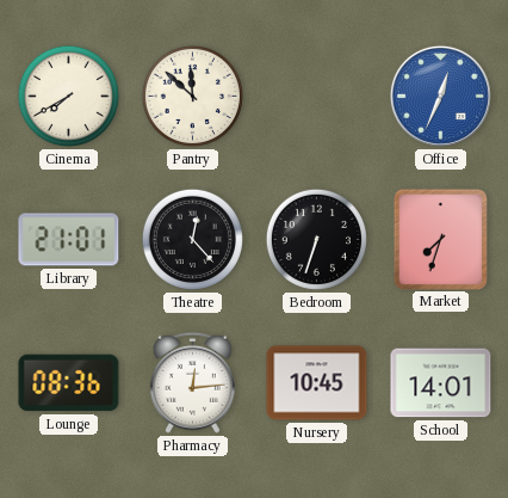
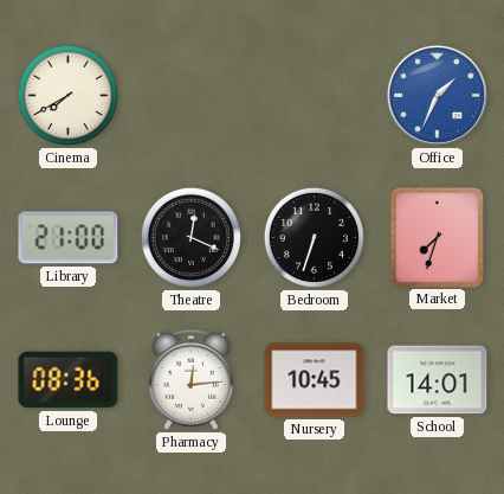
Pantry: 11:52 -> none
Office: 12:34 -> 1:34
Library: 21:01 -> 21:00
Theatre: 12:23 -> 12:19
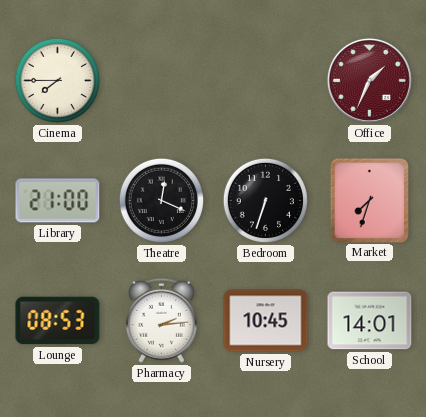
Cinema: 7:40 -> 7:45
Office dial: blue -> burgundy
Lounge: 08:36 -> 08:53
Pharmacy: 12:14 -> 2:14
